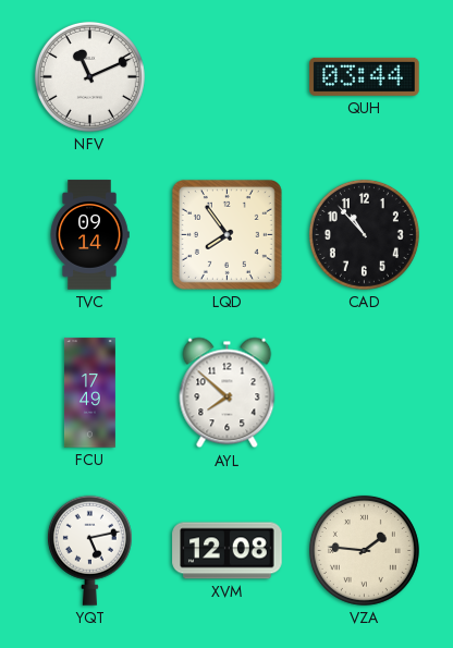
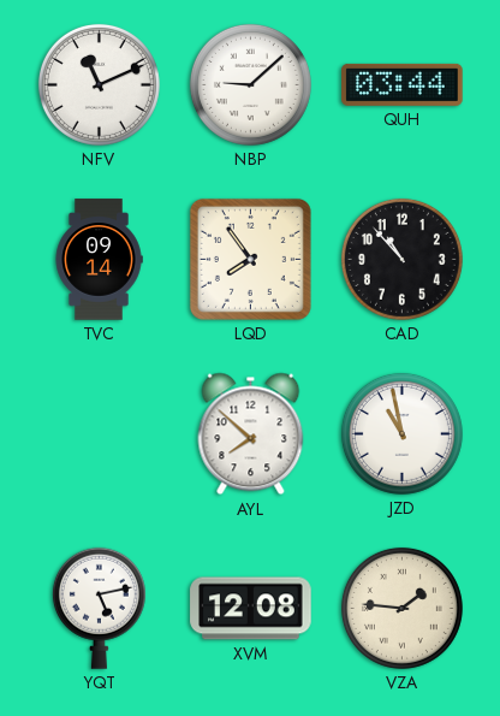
NBP: none -> 9:08
FCU: 17:49 -> none
JZD: none -> 10:58
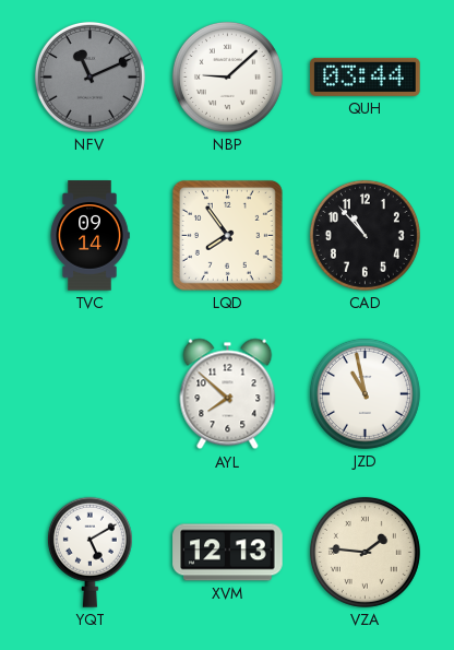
NFV dial: white -> grey
YQT: 5:13 -> 5:10
XVM: 12:08 -> 12:13
